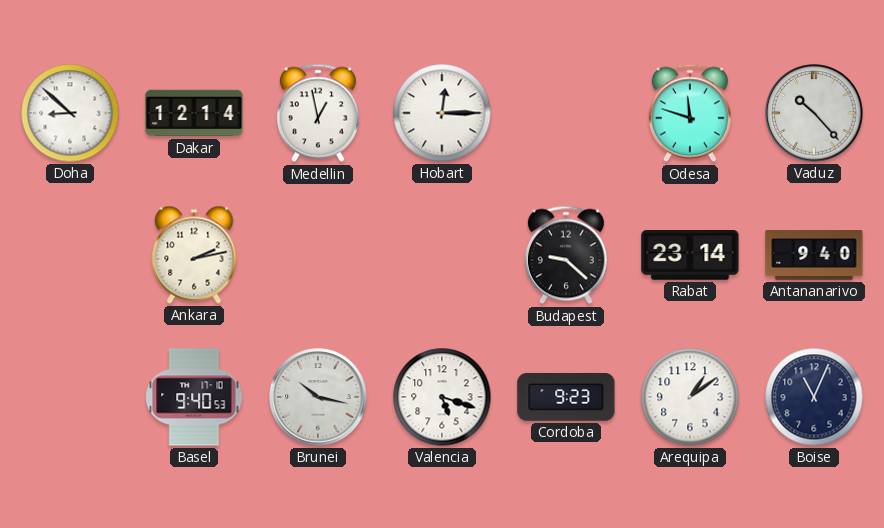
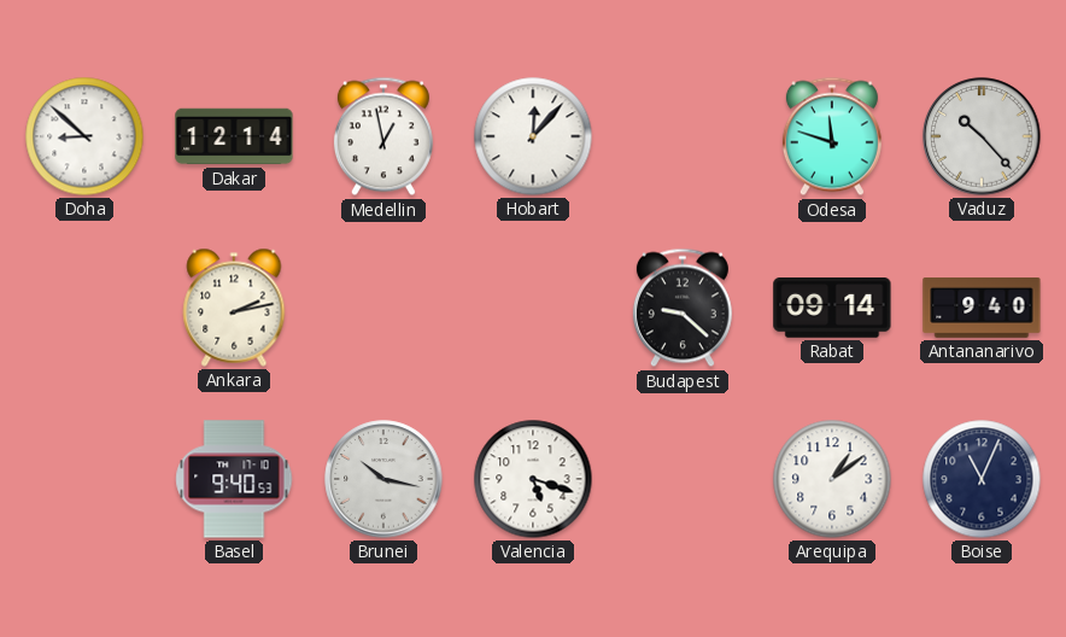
Hobart: 12:15 -> 12:07
Rabat: 23:14 -> 09:14
Cordoba: 9:23 -> none
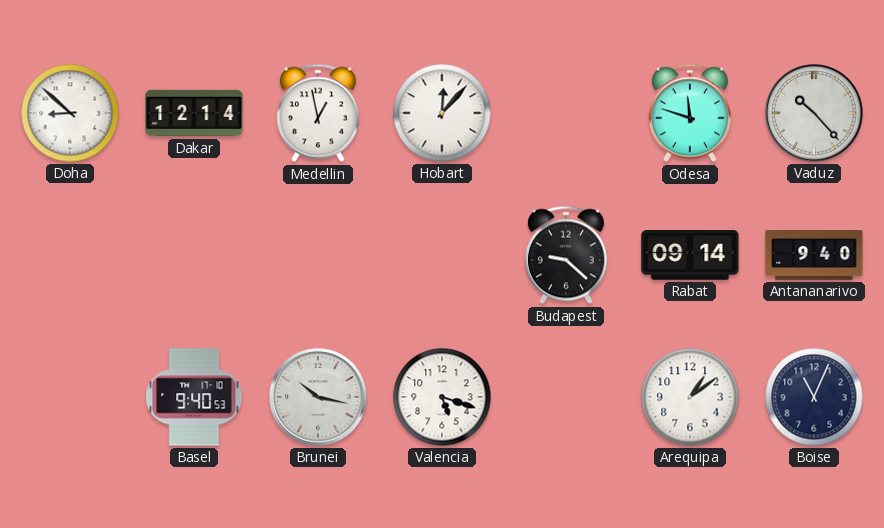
Ankara: 2:13 -> none
